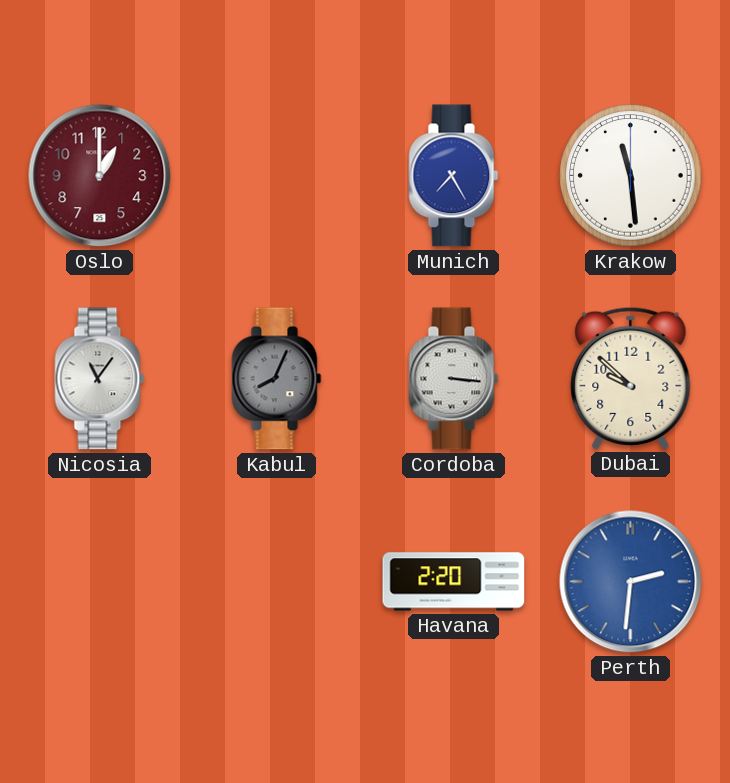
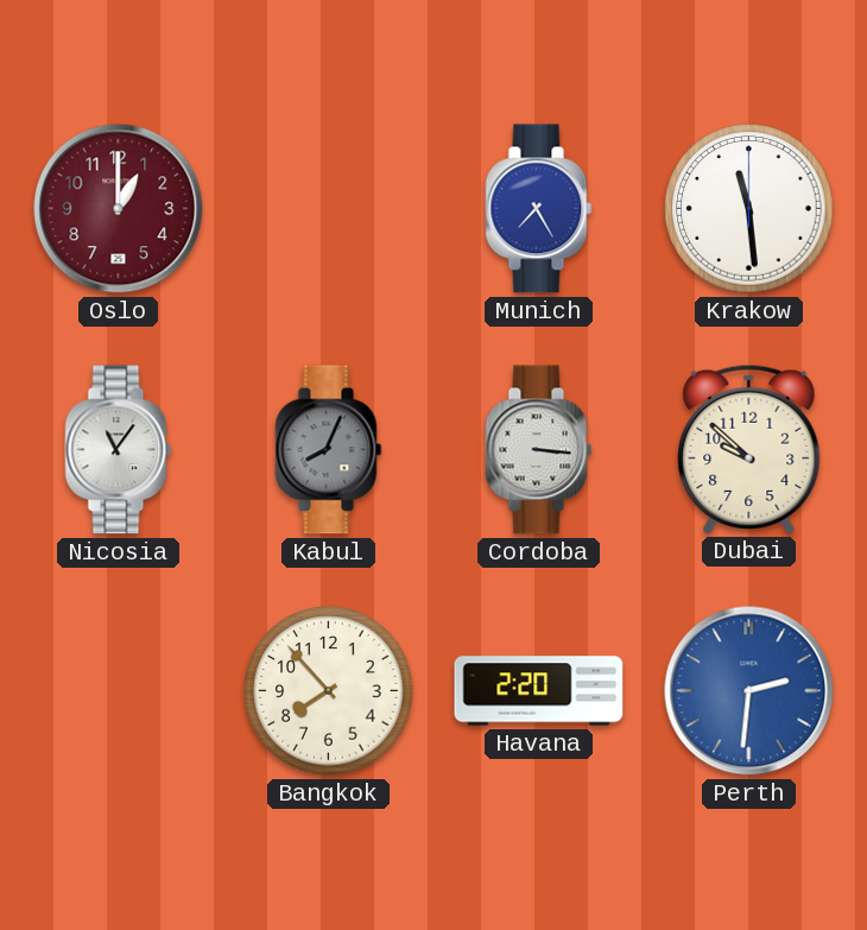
Bangkok: none -> 7:53
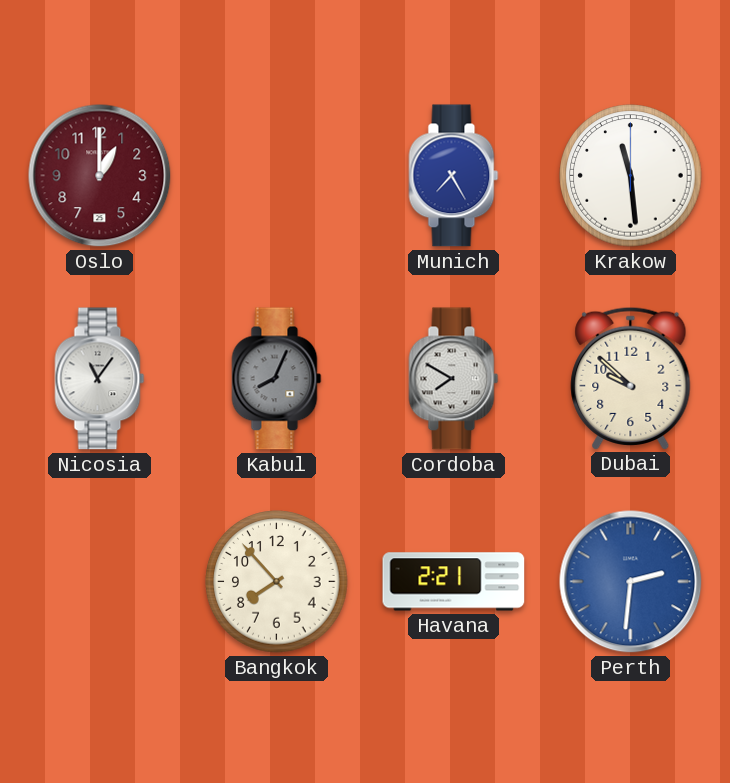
Cordoba: 3:16 -> 7:50
Havana: 2:20 -> 2:21
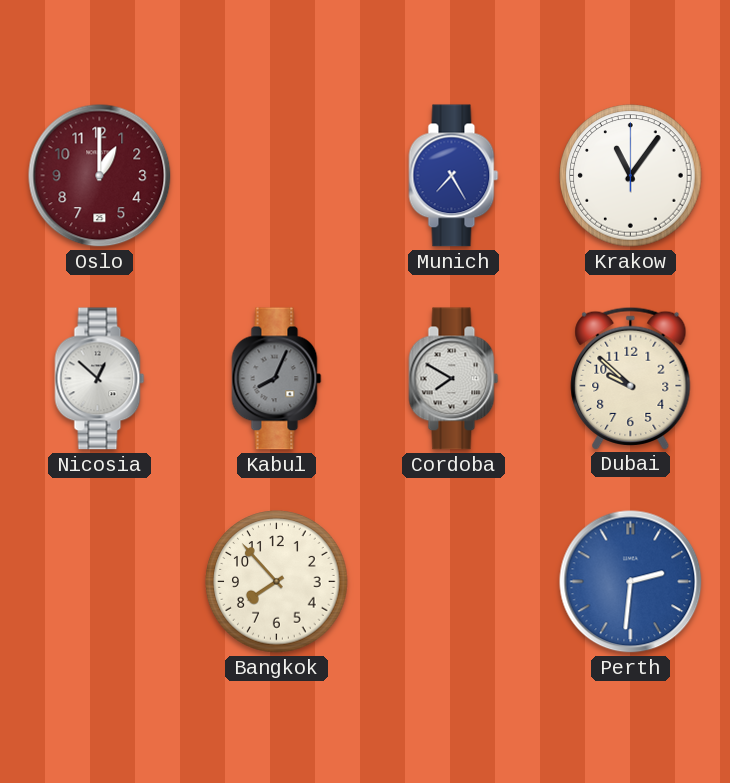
Krakow: 11:29 -> 11:06
Nicosia: 11:06 -> 12:52
Havana: 2:21 -> none
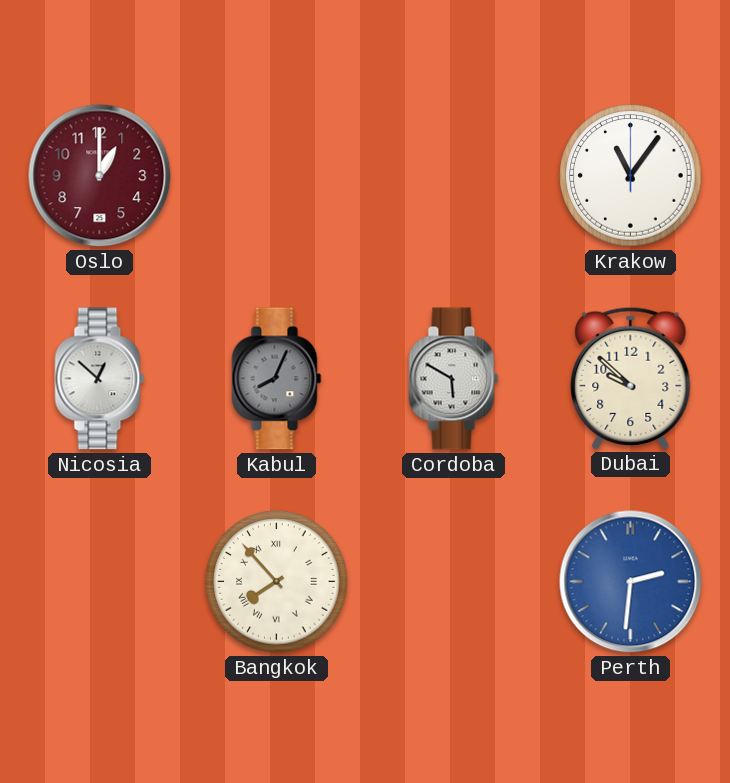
Munich: 7:25 -> none
Cordoba: 7:50 -> 5:50
Bangkok numerals: Arabic -> Roman
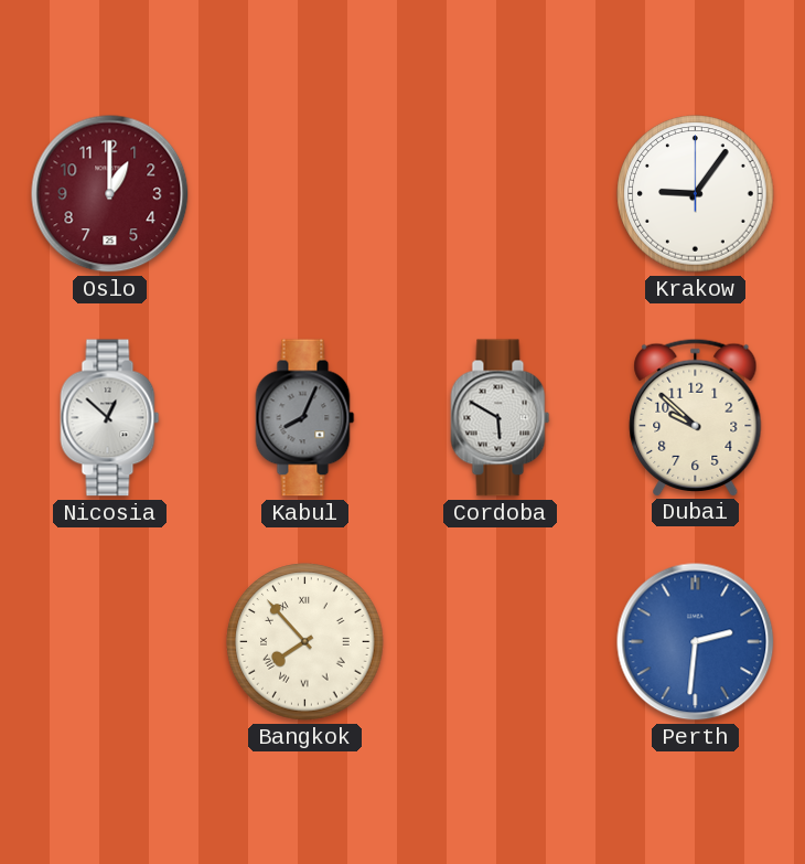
Krakow: 11:06 -> 9:06
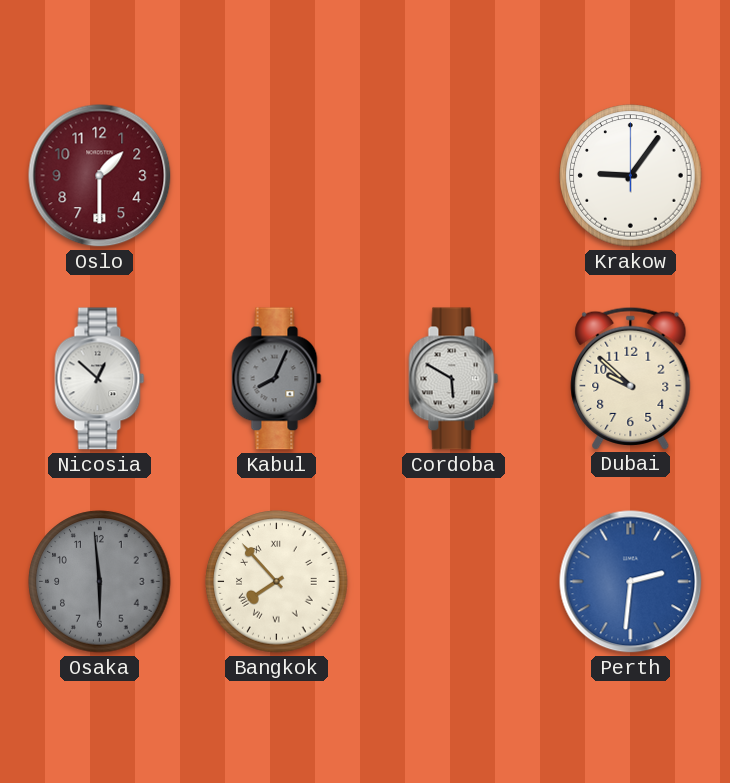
Oslo: 1:00 -> 1:30
Osaka: none -> 5:59
